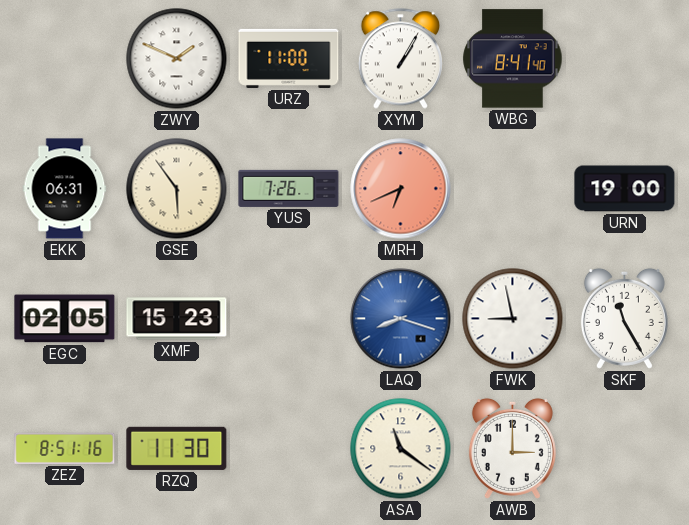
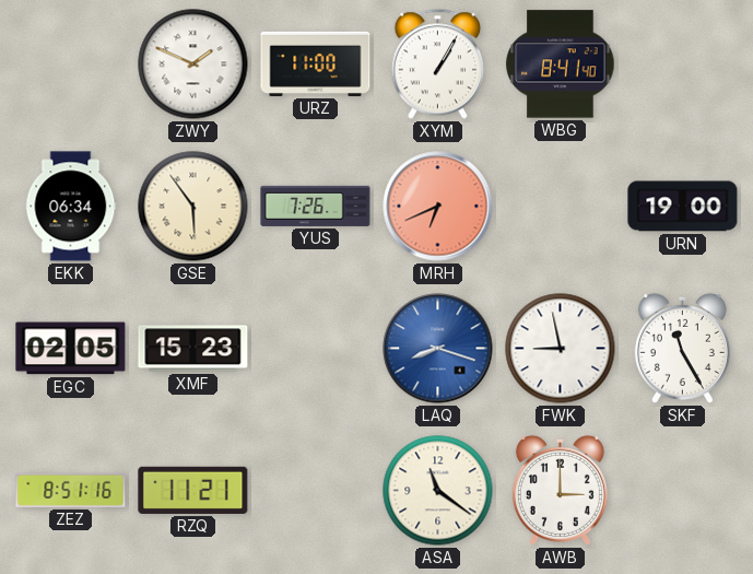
EKK: 06:31 -> 06:34
RZQ: 11:30 -> 11:21
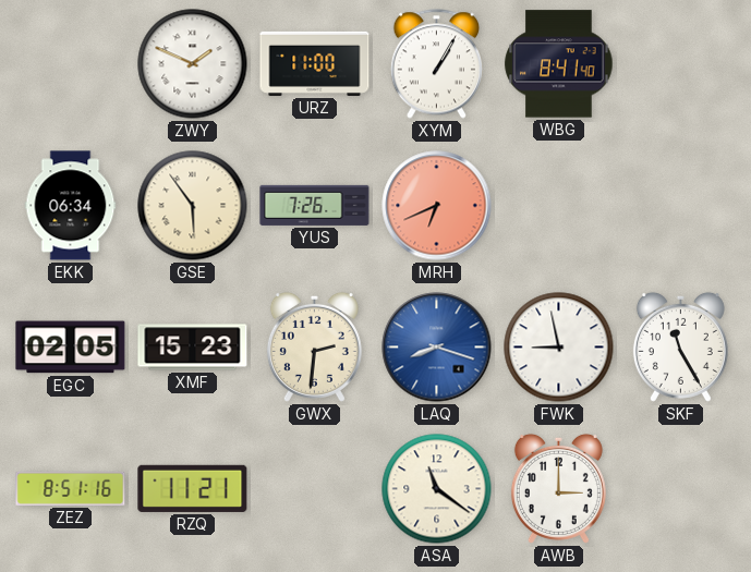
URN: 19:00 -> none
GWX: none -> 2:31
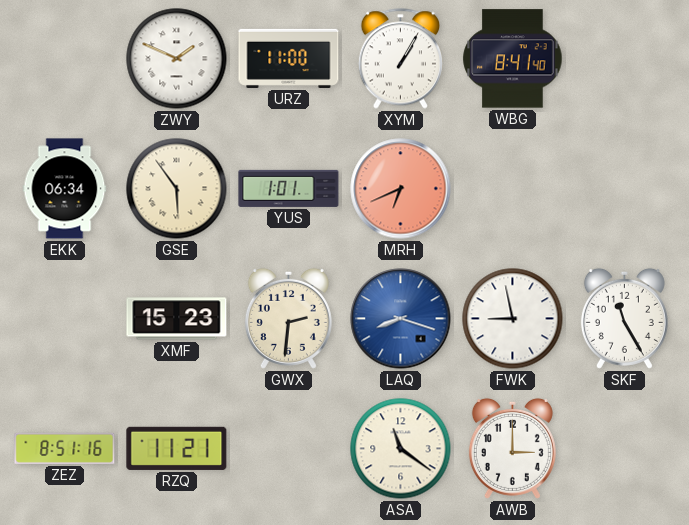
YUS: 7:26 -> 1:01
EGC: 02:05 -> none
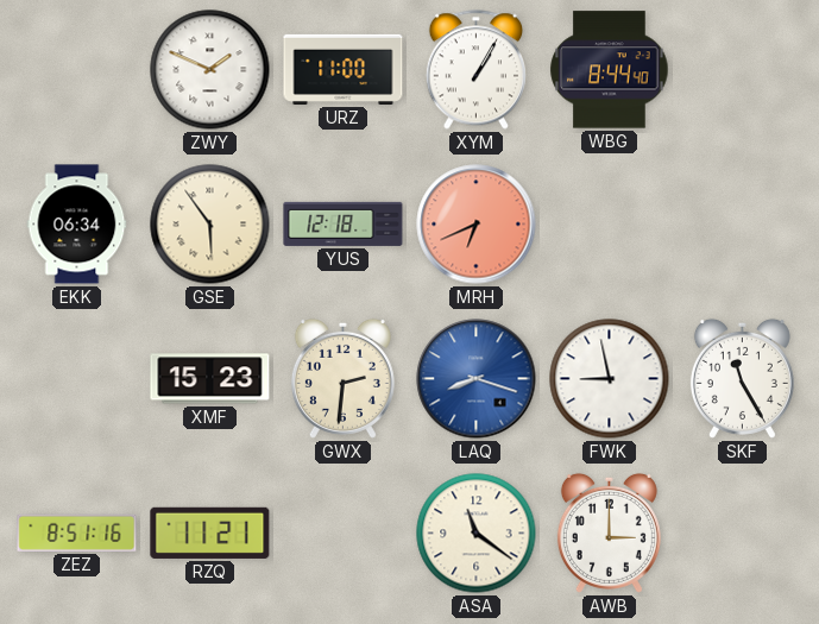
WBG: 8:41 -> 8:44
YUS: 1:01 -> 12:18
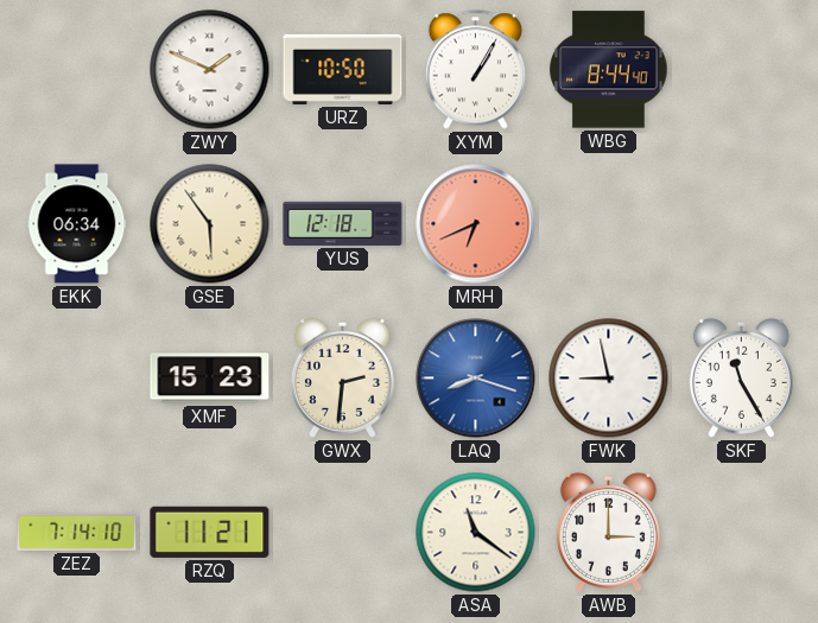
URZ: 11:00 -> 10:50
ZEZ: 8:51 -> 7:14
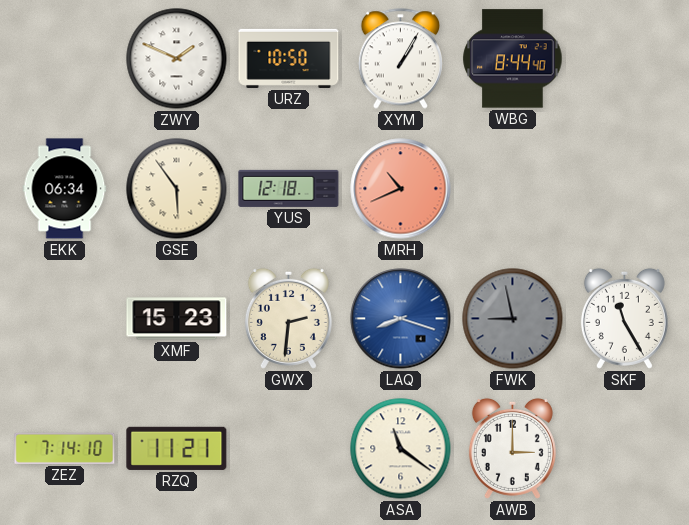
MRH: 6:41 -> 10:41
FWK dial: white -> grey
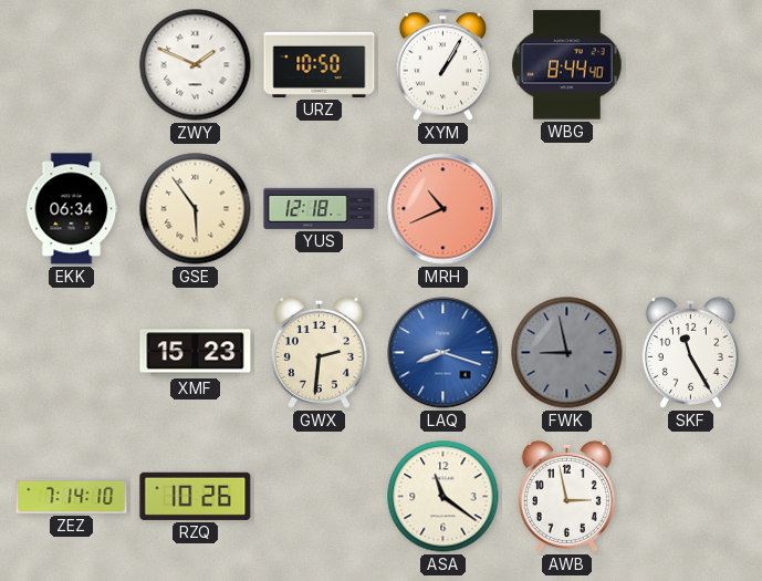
RZQ: 11:21 -> 10:26
AWB: 3:00 -> 2:58
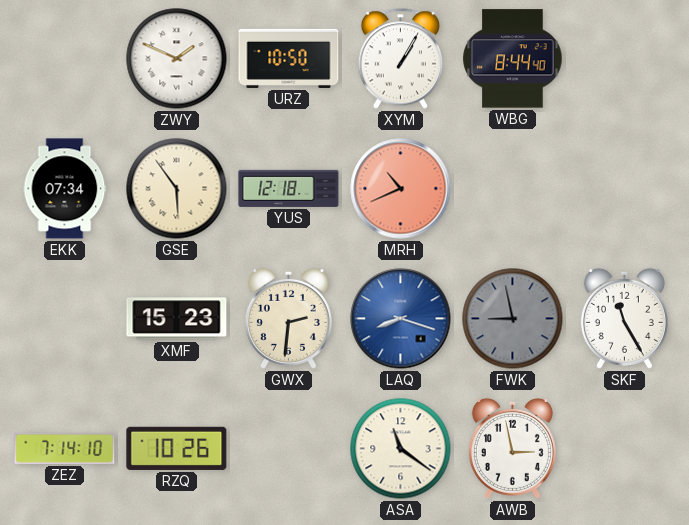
EKK: 06:34 -> 07:34
